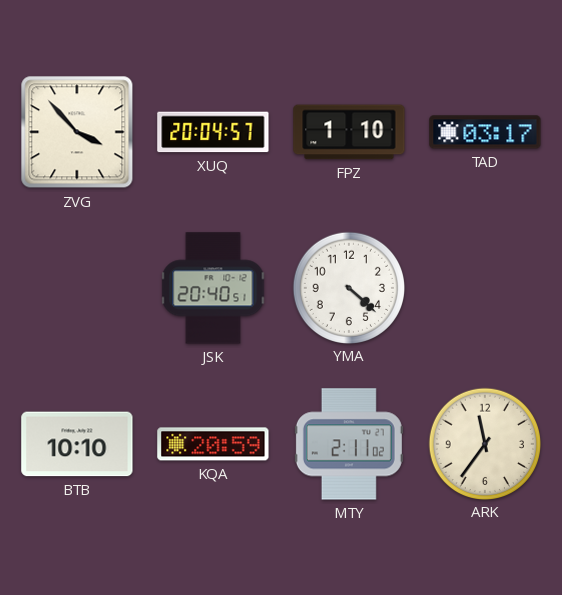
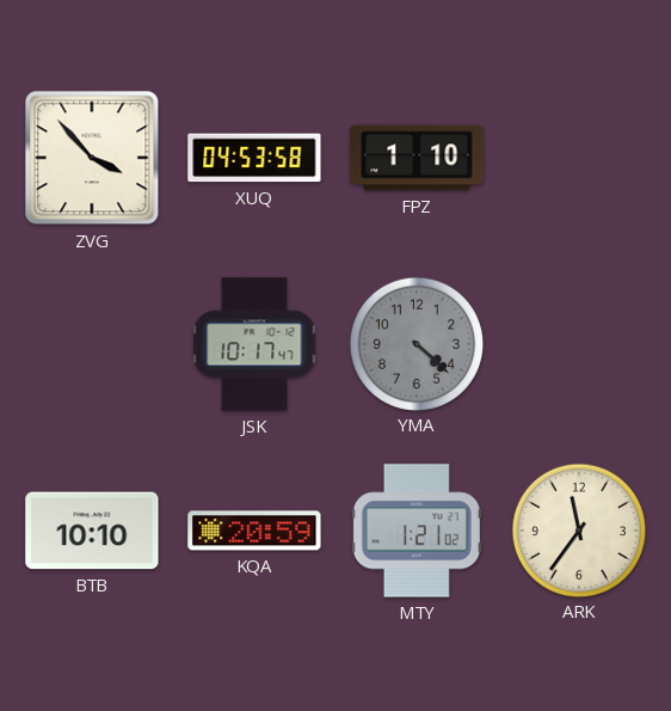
XUQ: 20:04 -> 04:53
TAD: 03:17 -> none
JSK: 20:40 -> 10:17
YMA dial: white -> grey
MTY: 2:11 -> 1:21
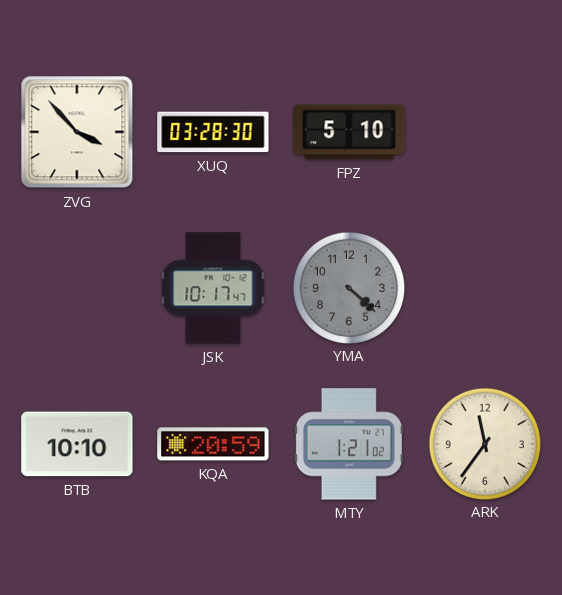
XUQ: 04:53 -> 03:28
FPZ: 1:10 -> 5:10
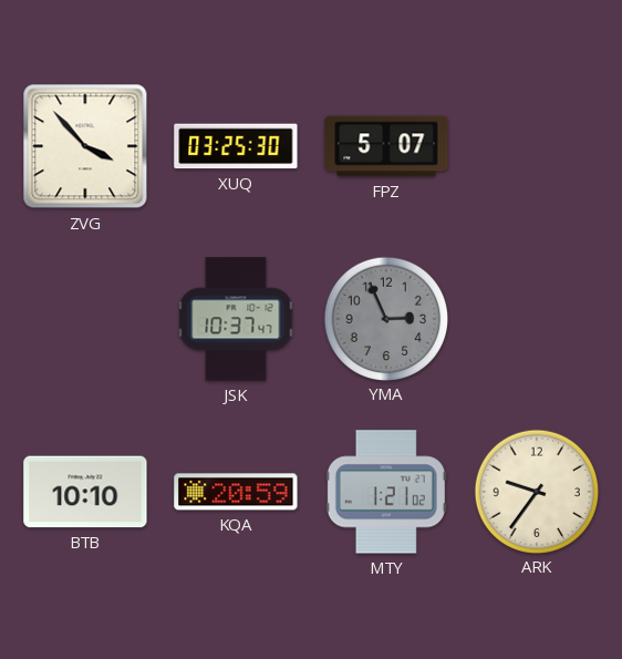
XUQ: 03:28 -> 03:25
FPZ: 5:10 -> 5:07
JSK: 10:17 -> 10:37
YMA: 4:22 -> 2:56
ARK: 11:36 -> 9:36
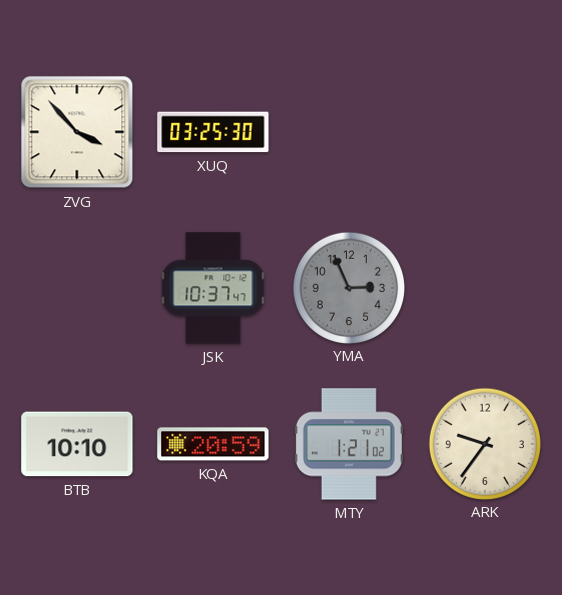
FPZ: 5:07 -> none
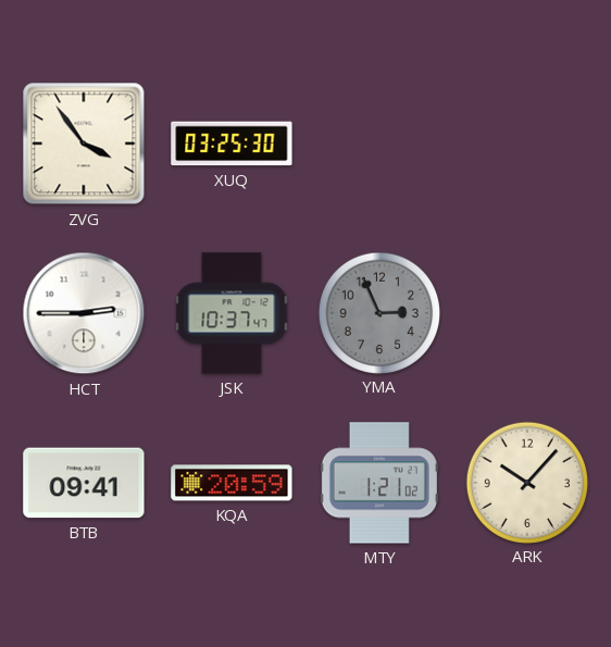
ZVG: 3:53 -> 3:54
HCT: none -> 2:45
BTB: 10:10 -> 09:41
ARK: 9:36 -> 10:07
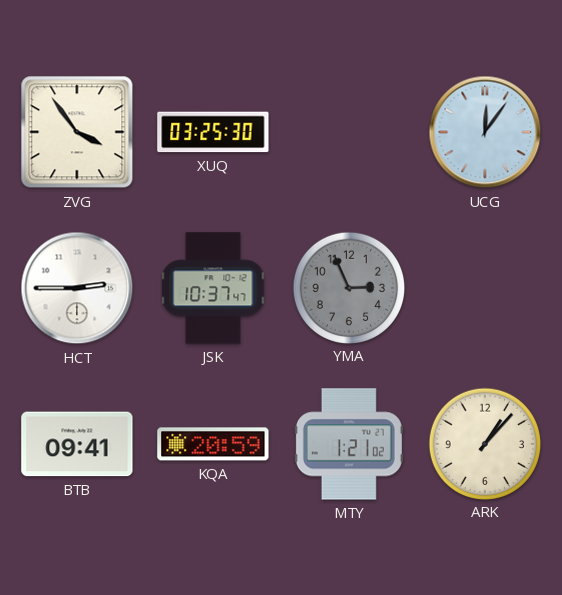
UCG: none -> 12:06
ARK: 10:07 -> 1:07
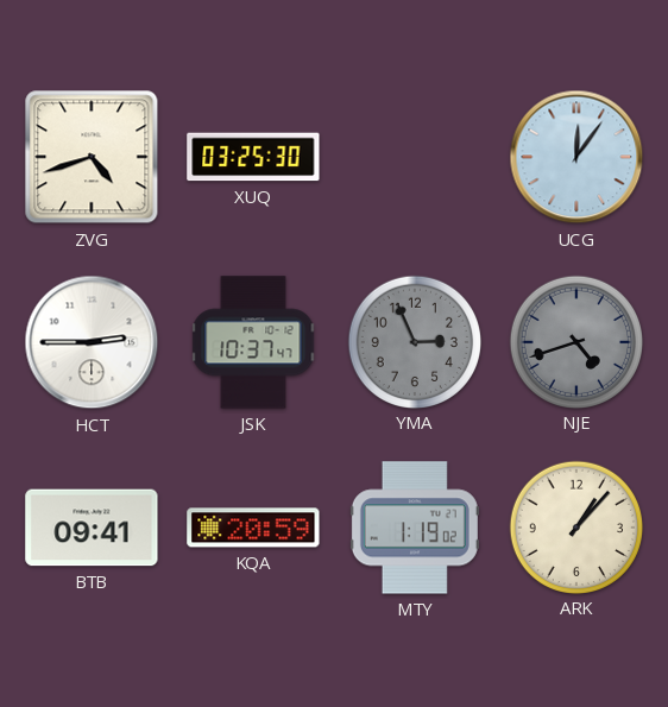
ZVG: 3:54 -> 4:42
NJE: none -> 4:42
MTY: 1:21 -> 1:19
